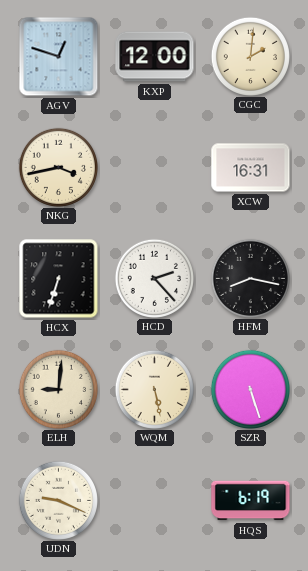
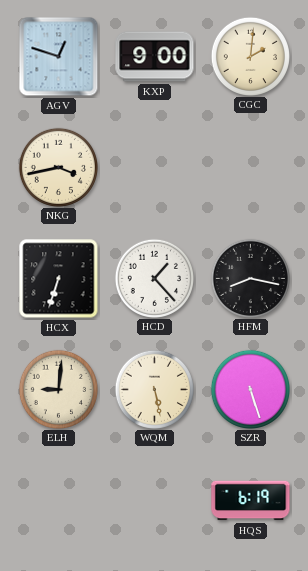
KXP: 12:00 -> 9:00
XCW: 16:31 -> none
HCD: 2:23 -> 1:23
UDN: 9:19 -> none
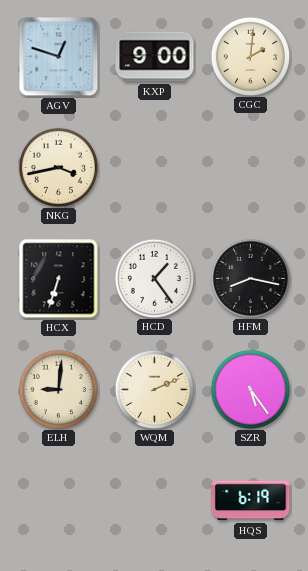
HCD: 1:23 -> 1:24
WQM: 5:28 -> 2:11
SZR: 5:27 -> 5:24
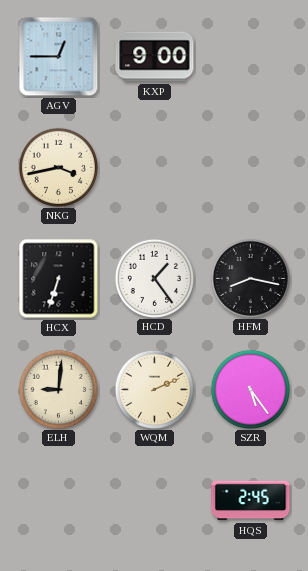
AGV: 12:48 -> 12:45
CGC: 2:01 -> none
HQS: 6:19 -> 2:45
